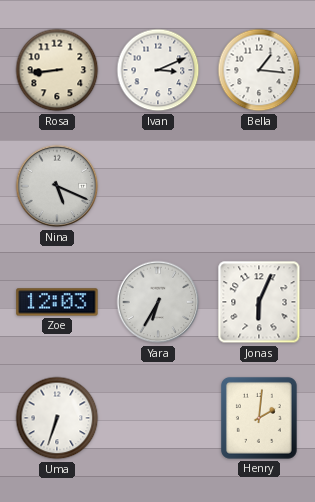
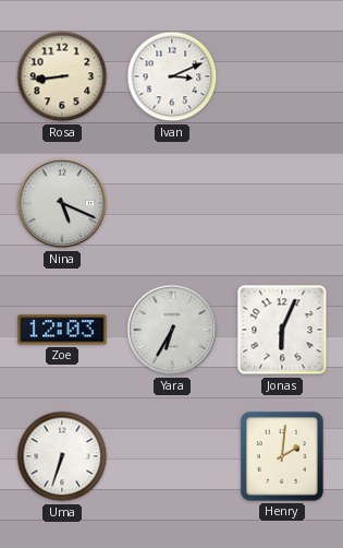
Bella: 1:16 -> none
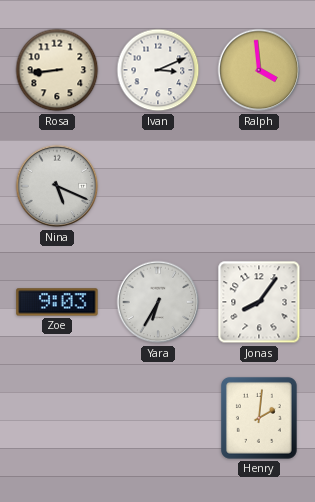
Ralph: none -> 3:59
Zoe: 12:03 -> 9:03
Jonas: 6:04 -> 8:06
Uma: 6:33 -> none
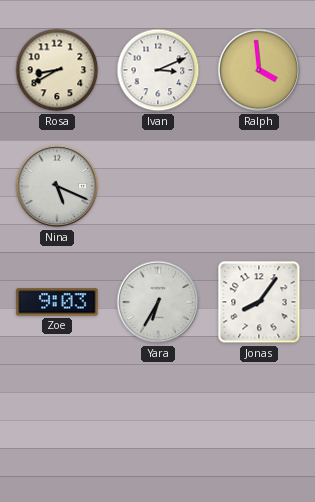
Rosa: 8:44 -> 8:40
Henry: 2:01 -> none
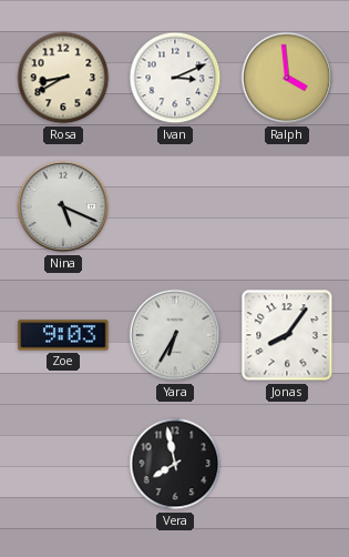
Vera: none -> 7:58
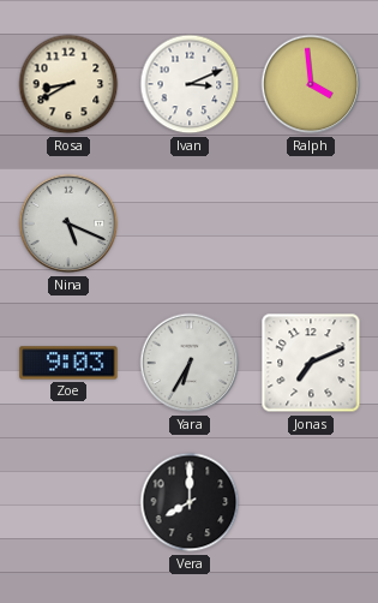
Jonas: 8:06 -> 7:11
Vera: 7:58 -> 8:00
